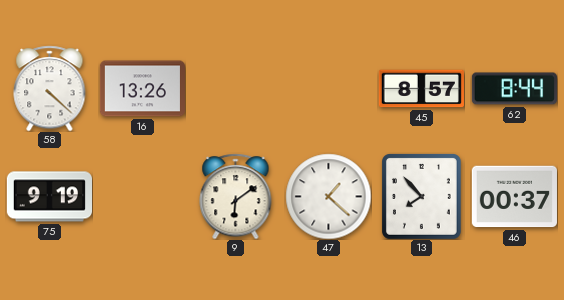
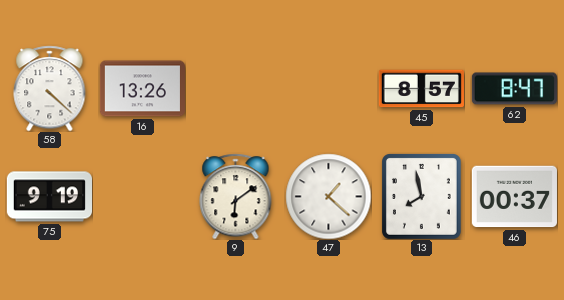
62: 8:44 -> 8:47
13: 7:53 -> 7:58
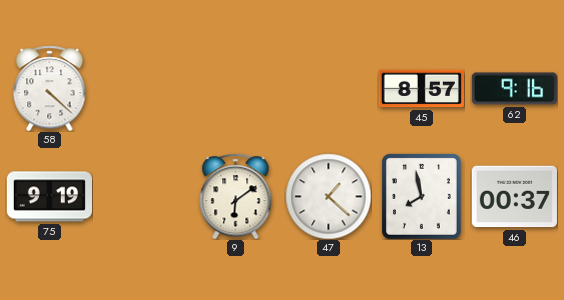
16: 13:26 -> none
62: 8:47 -> 9:16
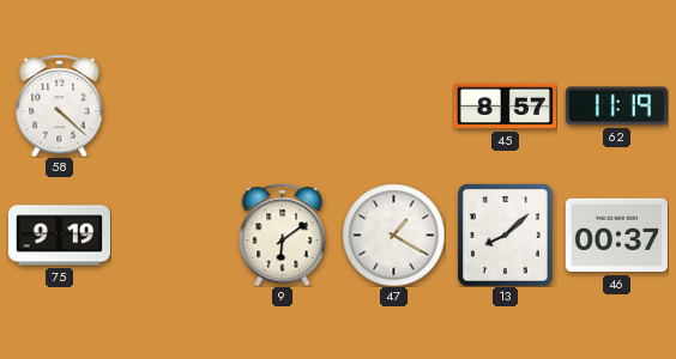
62: 9:16 -> 11:19
47: 1:22 -> 1:20
13: 7:58 -> 8:08
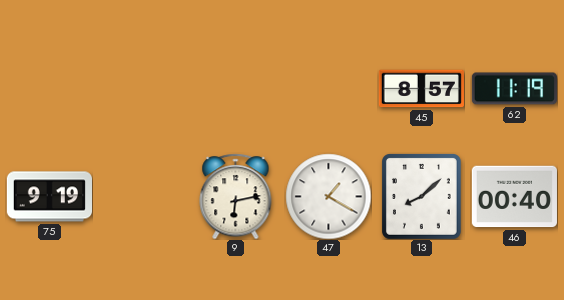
58: 4:22 -> none
9: 6:09 -> 6:13
46: 00:37 -> 00:40
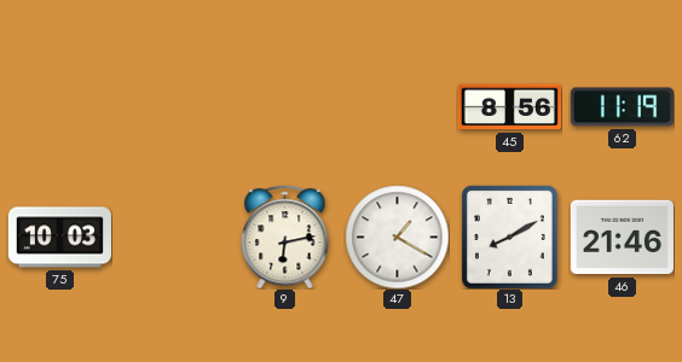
45: 8:57 -> 8:56
75: 9:19 -> 10:03
13: 8:08 -> 8:10
46: 00:40 -> 21:46
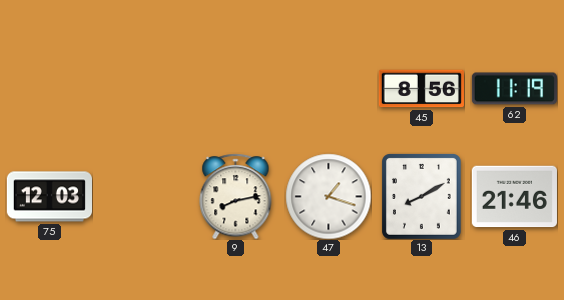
75: 10:03 -> 12:03
9: 6:13 -> 8:13
47: 1:20 -> 1:18
